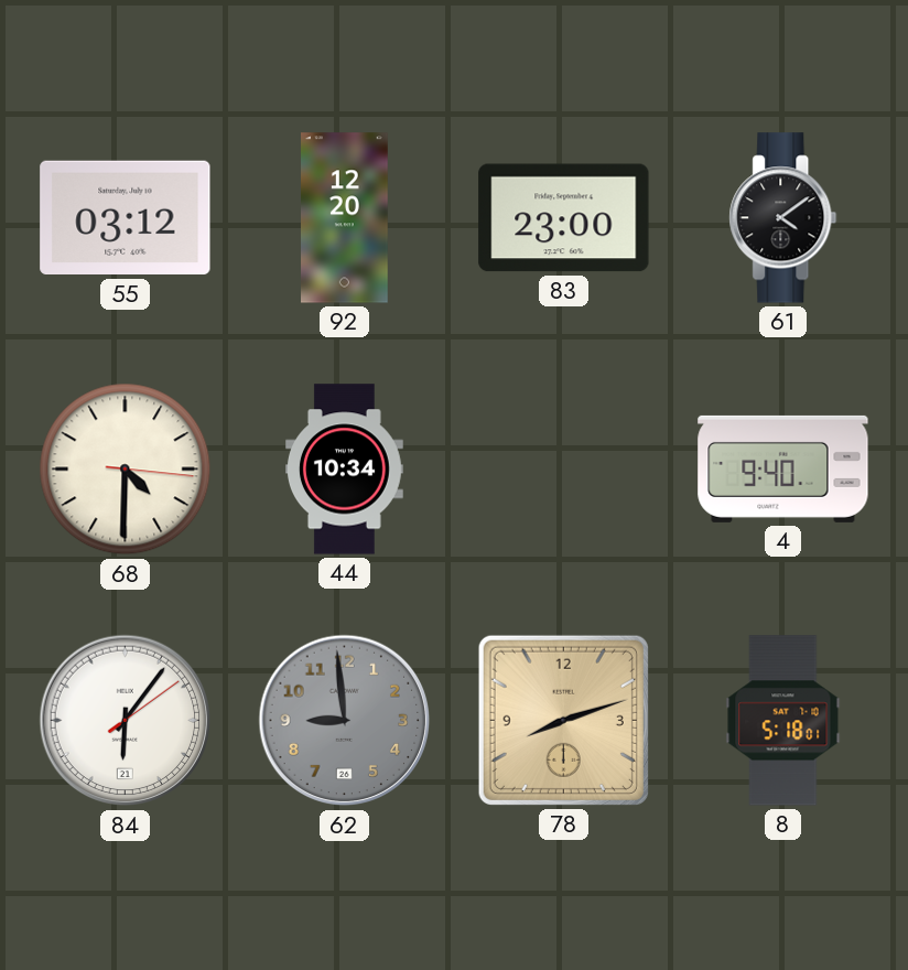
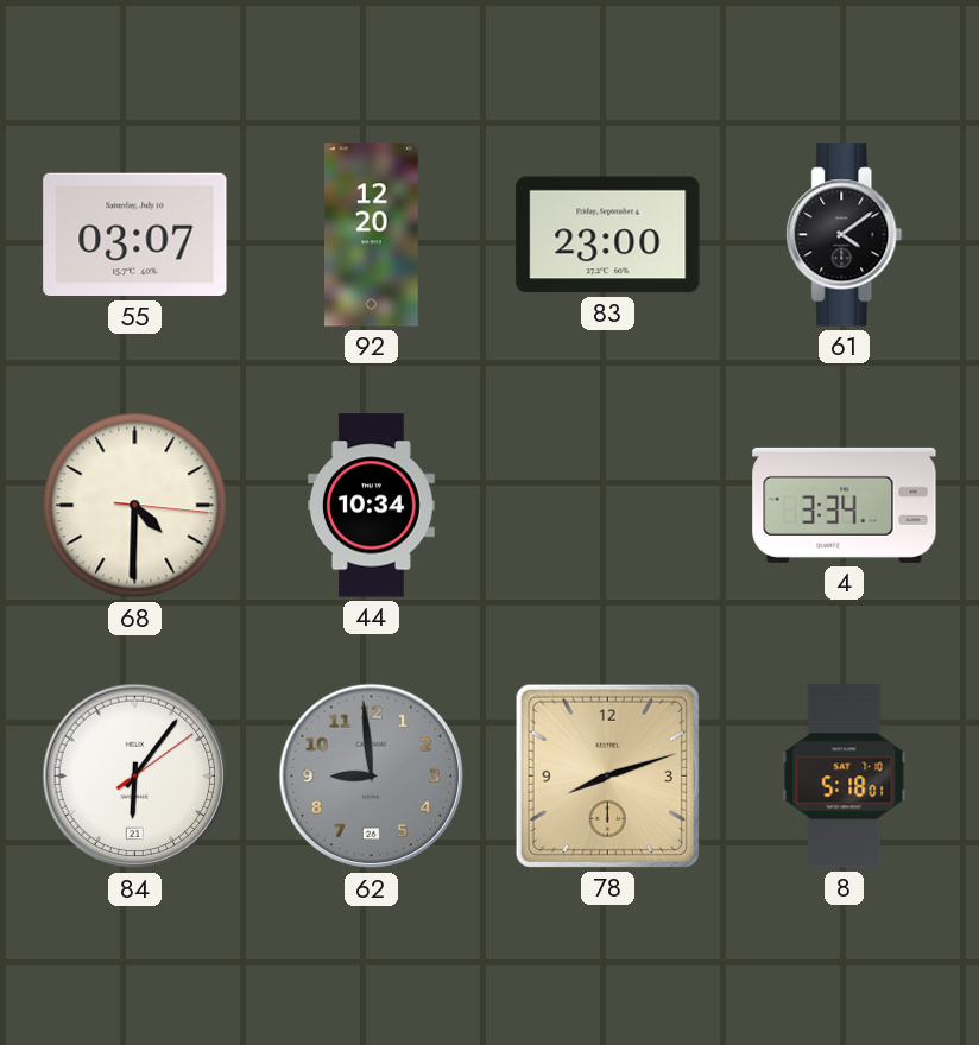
55: 03:12 -> 03:07
4: 9:40 -> 3:34
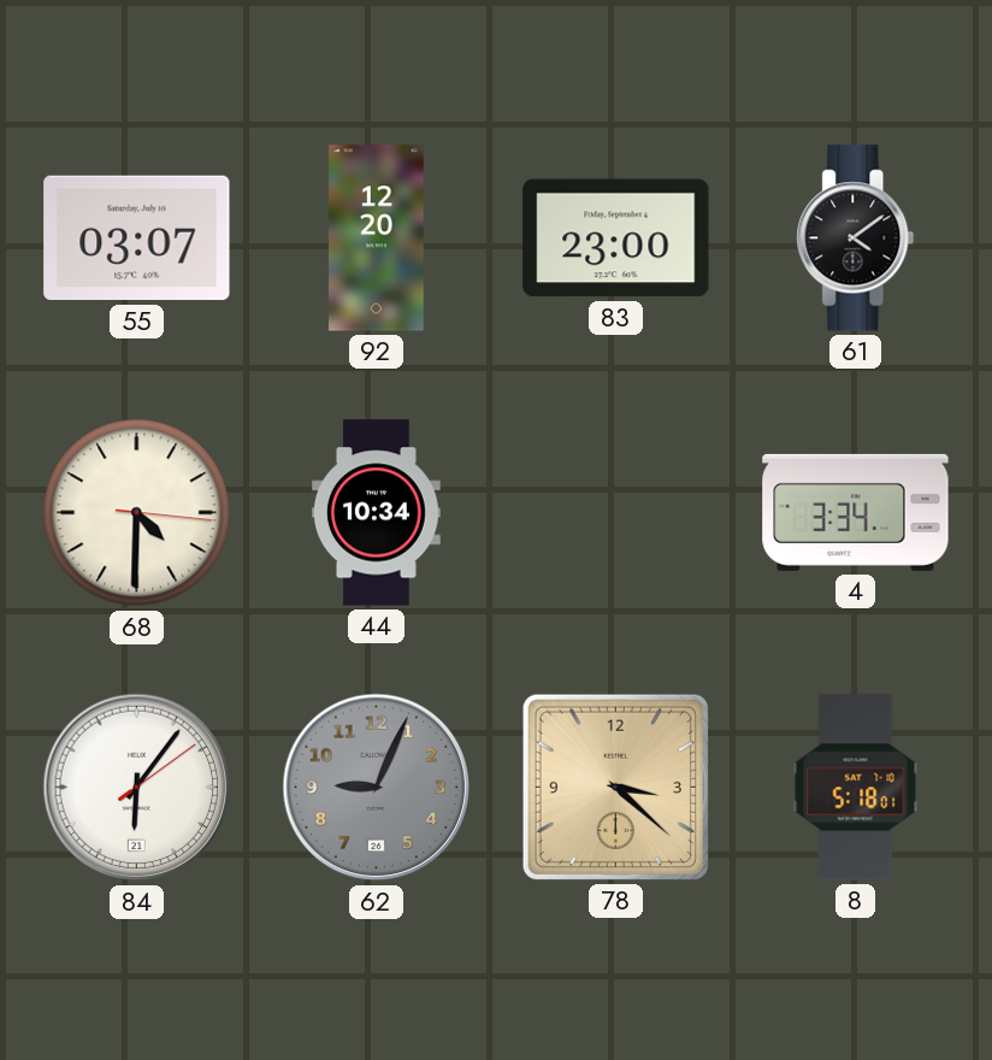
62: 8:59 -> 9:04
78: 8:12 -> 3:22
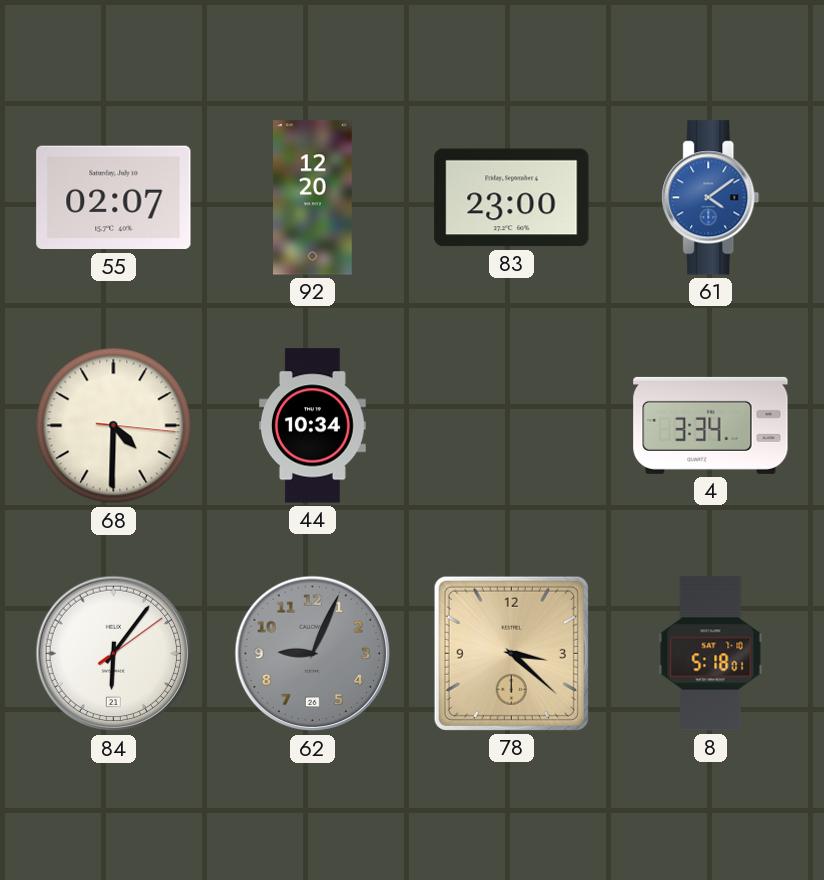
55: 03:07 -> 02:07
61 dial: black -> blue
